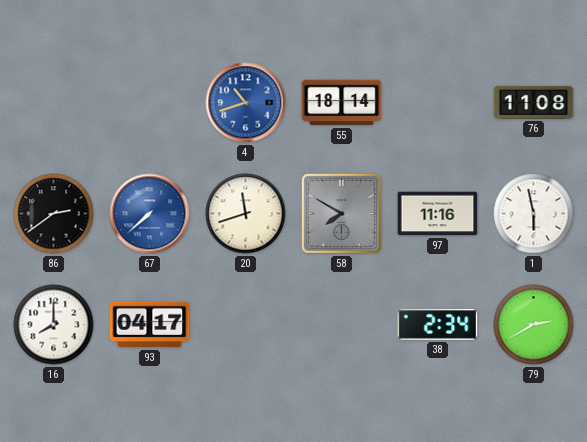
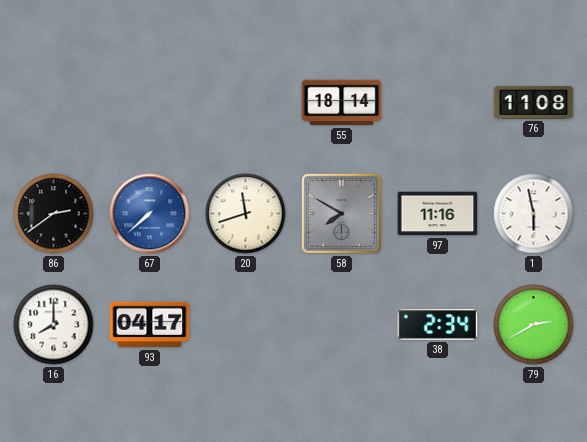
4: 10:42 -> none
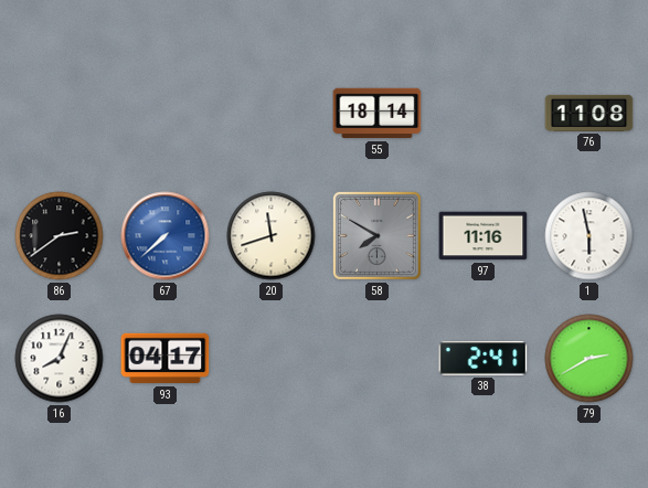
16: 8:00 -> 8:04
38: 2:34 -> 2:41
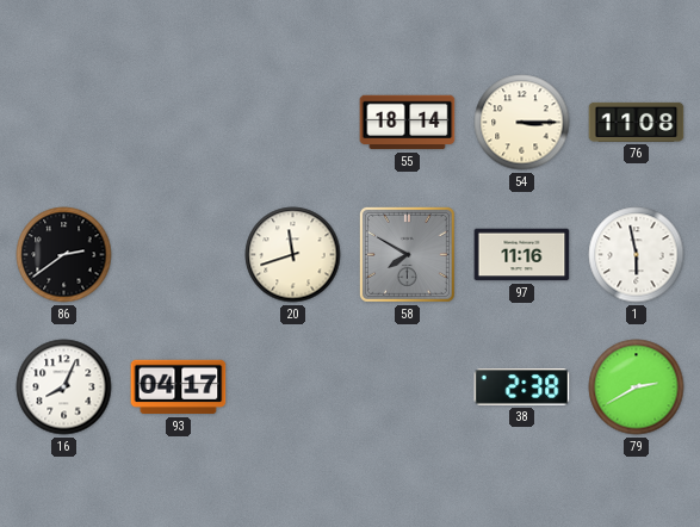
54: none -> 3:15
67: 7:38 -> none
38: 2:41 -> 2:38
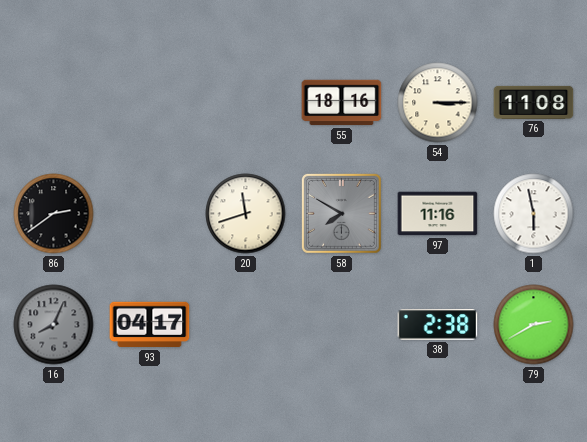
55: 18:14 -> 18:16
16 dial: white -> grey
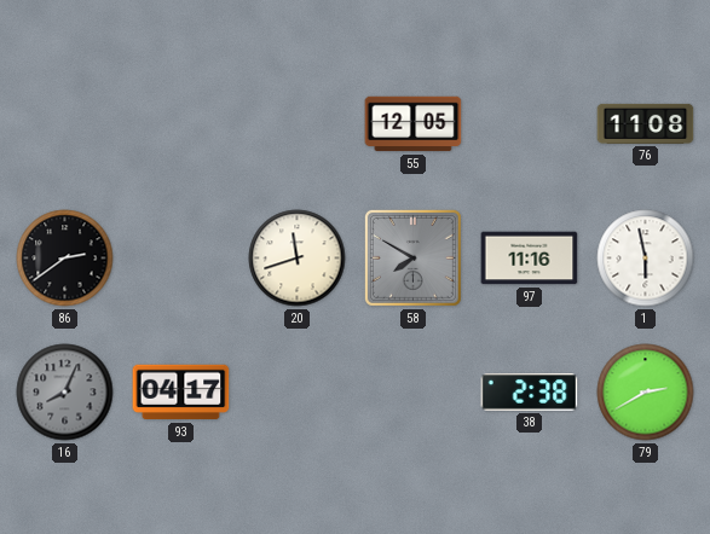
55: 18:16 -> 12:05
54: 3:15 -> none
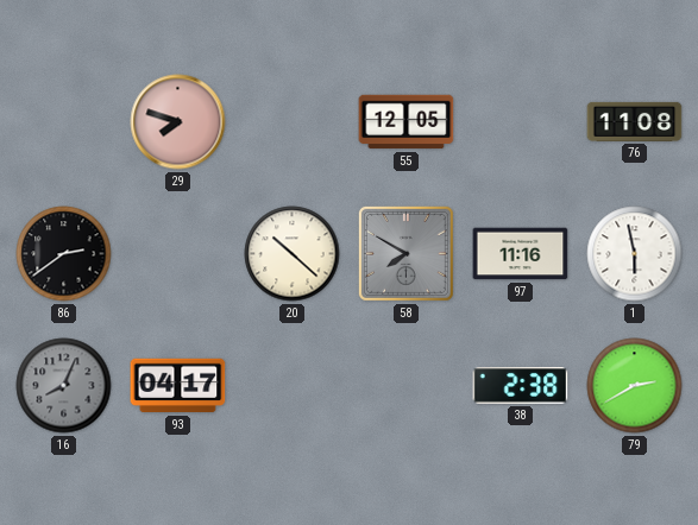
29: none -> 7:48
20: 11:42 -> 10:22
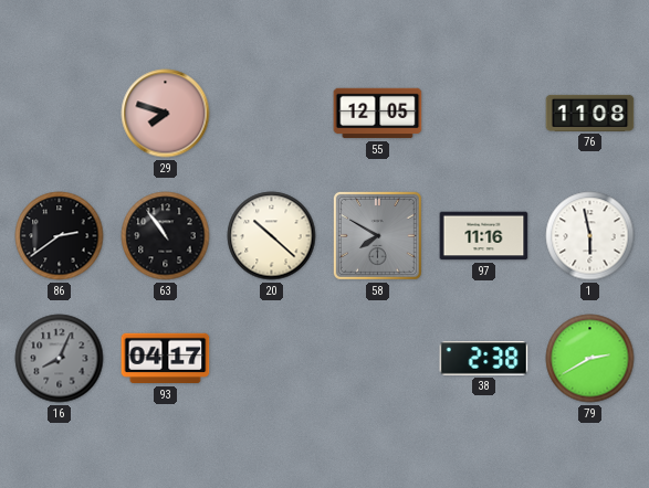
63: none -> 10:54
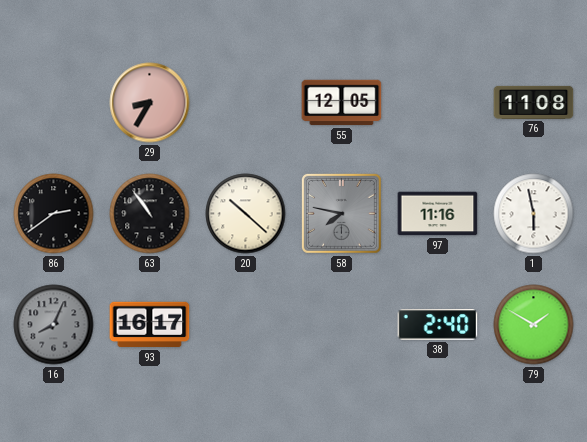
29: 7:48 -> 8:35
58: 7:50 -> 7:47
93: 04:17 -> 16:17
38: 2:38 -> 2:40
79: 2:40 -> 1:50
